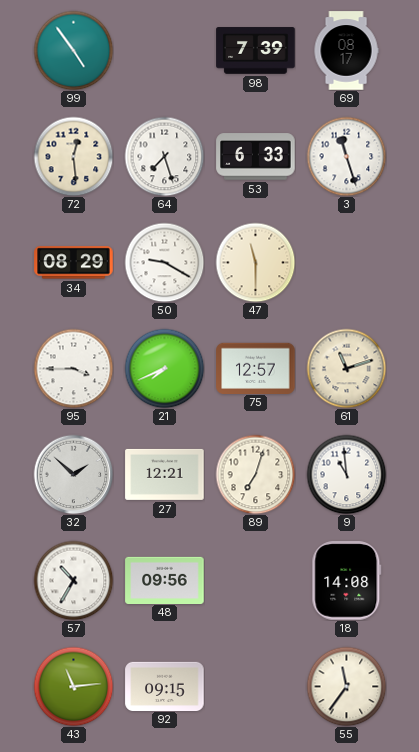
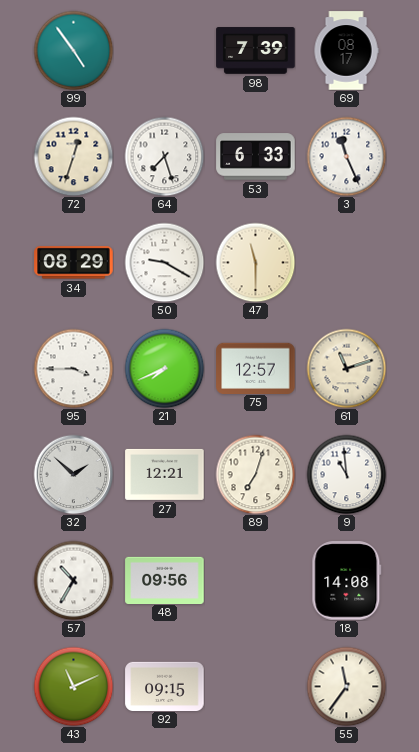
72: 12:29 -> 12:33
3: 11:27 -> 11:26
43: 11:14 -> 11:11
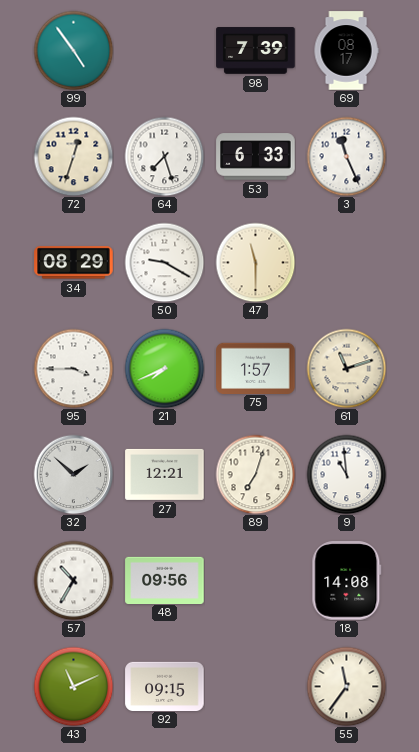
75: 12:57 -> 1:57
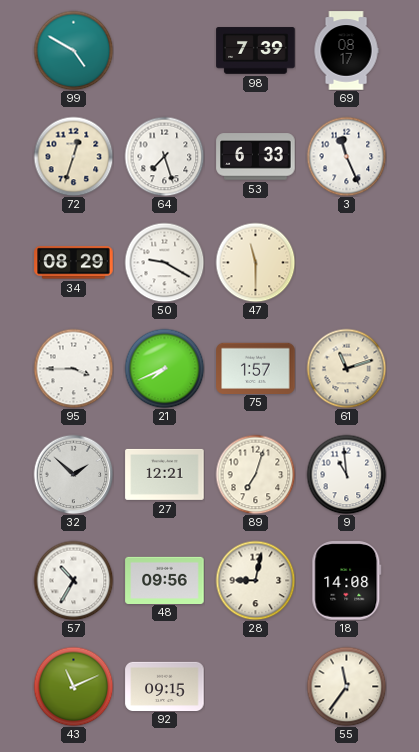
99: 4:54 -> 4:50
28: none -> 9:02
